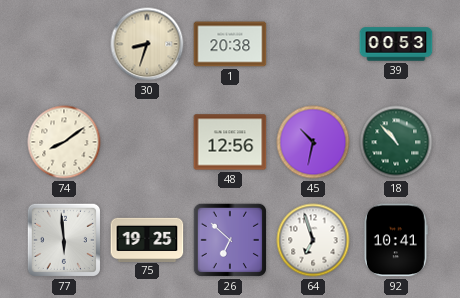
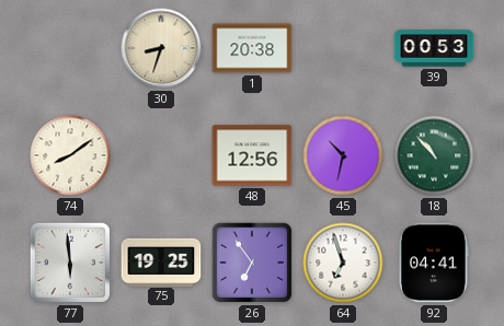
26: 6:52 -> 6:54
92: 10:41 -> 04:41
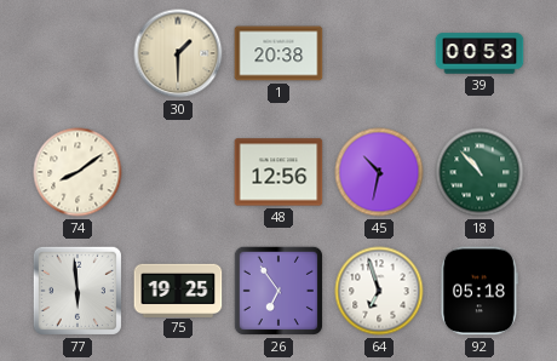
30: 8:33 -> 1:30
92: 04:41 -> 05:18
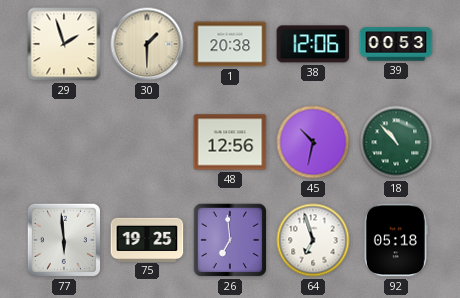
29: none -> 1:57
38: none -> 12:06
74: 8:09 -> none
26: 6:54 -> 6:59
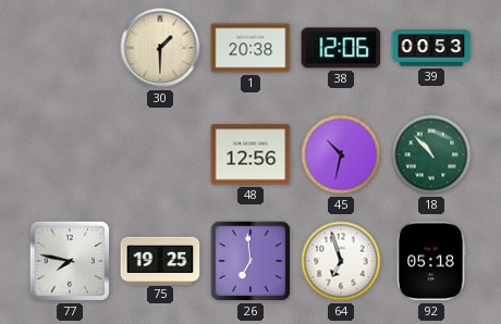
29: 1:57 -> none
77: 5:59 -> 7:47
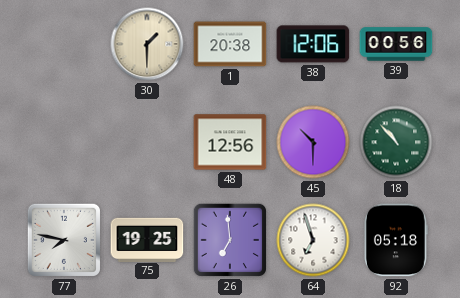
39: 00:53 -> 00:56
45: 10:32 -> 10:30
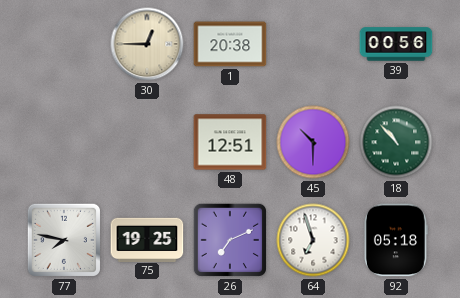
30: 1:30 -> 12:45
38: 12:06 -> none
48: 12:56 -> 12:51
26: 6:59 -> 7:11
